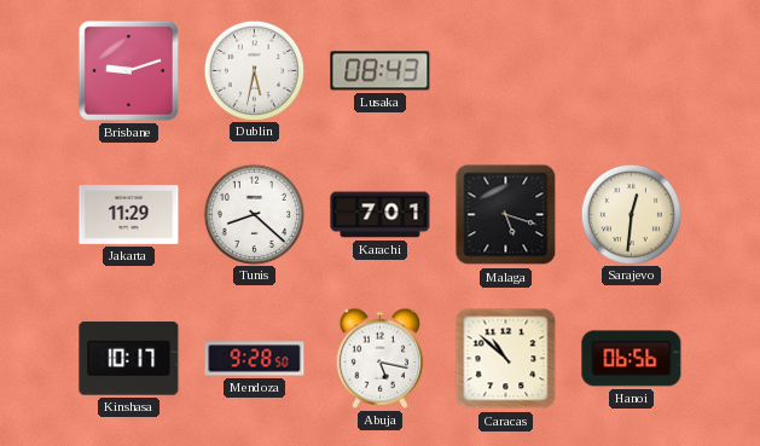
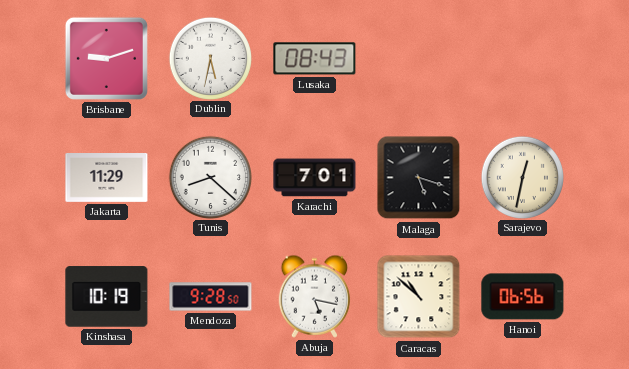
Sarajevo: 12:31 -> 12:32
Kinshasa: 10:17 -> 10:19
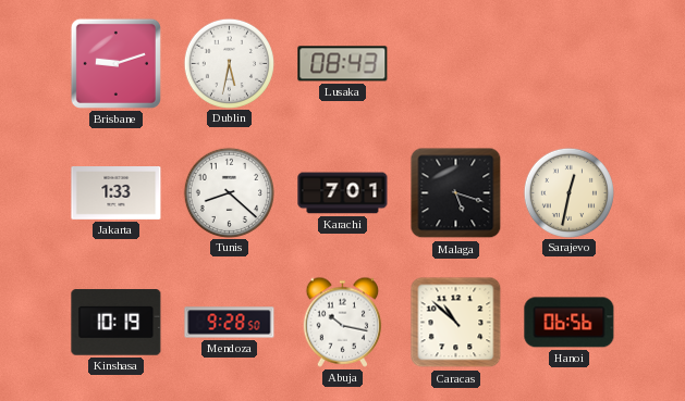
Jakarta: 11:29 -> 1:33
Abuja: 5:17 -> 10:17
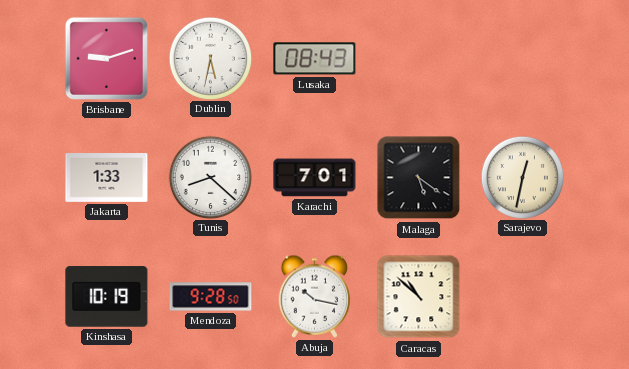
Malaga: 5:18 -> 5:21
Hanoi: 06:56 -> none
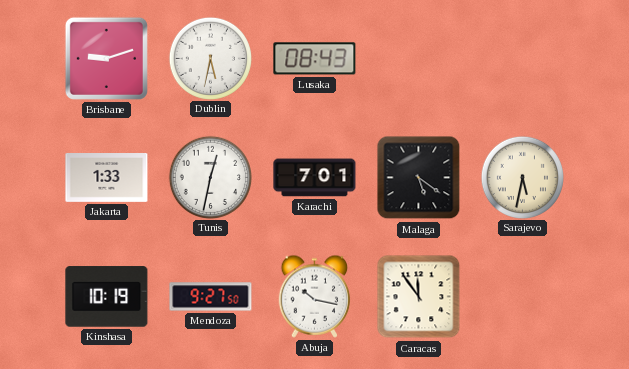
Tunis: 8:22 -> 12:32
Sarajevo: 12:32 -> 5:32
Mendoza: 9:28 -> 9:27
Caracas: 10:52 -> 11:54
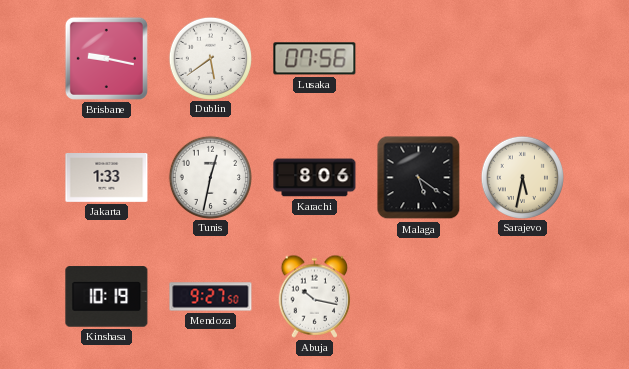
Brisbane: 9:12 -> 9:17
Dublin: 5:32 -> 5:39
Lusaka: 08:43 -> 07:56
Karachi: 7:01 -> 8:06
Caracas: 11:54 -> none
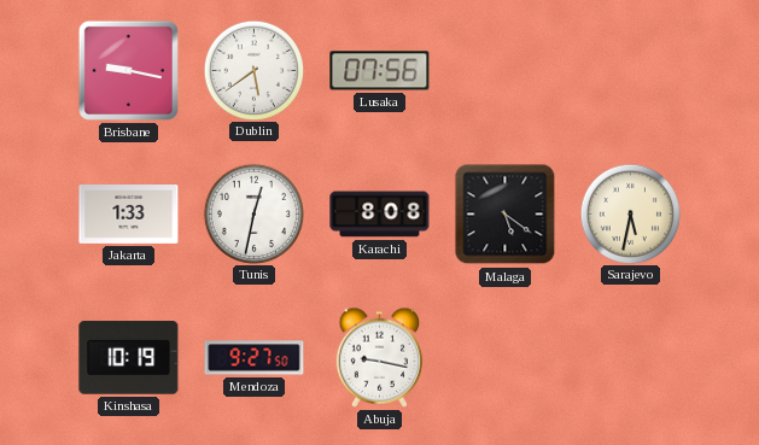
Karachi: 8:06 -> 8:08
Abuja: 10:17 -> 9:17
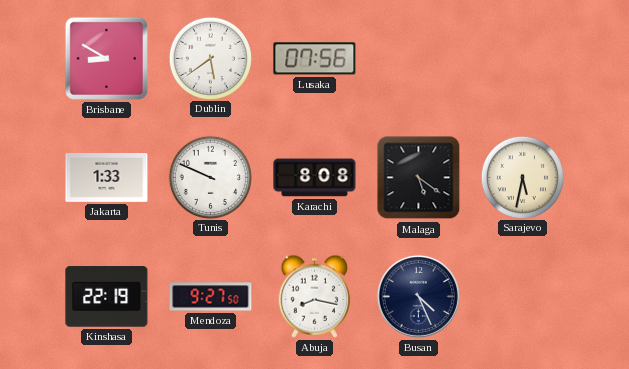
Brisbane: 9:17 -> 8:50
Tunis: 12:32 -> 9:49
Kinshasa: 10:19 -> 22:19
Abuja: 9:17 -> 8:17
Busan: none -> 4:26
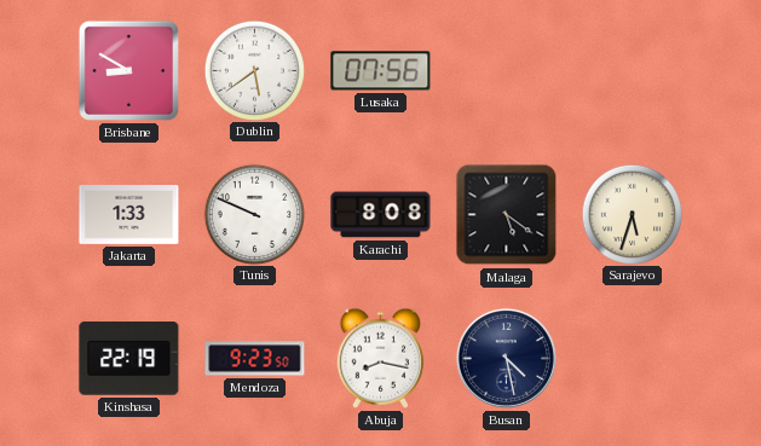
Sarajevo: 5:32 -> 5:33
Mendoza: 9:27 -> 9:23
Busan: 4:26 -> 4:28
